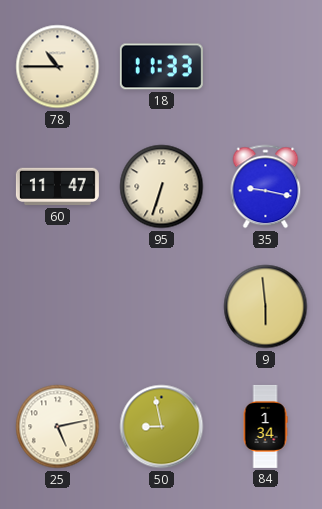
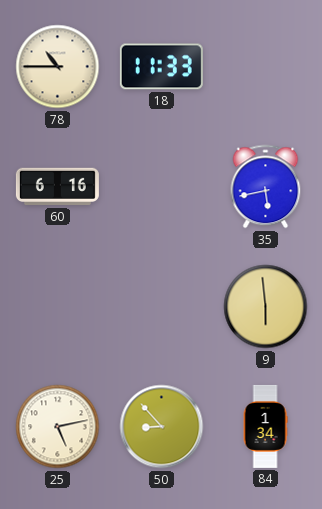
60: 11:47 -> 6:16
95: 6:33 -> none
35: 9:17 -> 5:43
50: 8:58 -> 8:53
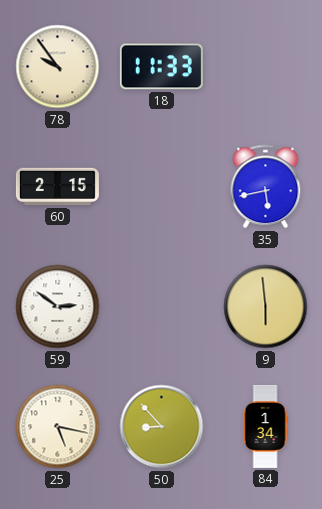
78: 10:45 -> 9:54
60: 6:16 -> 2:15
59: none -> 2:51
25: 5:13 -> 5:17
